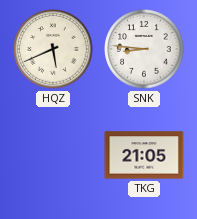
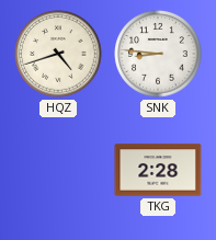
HQZ: 5:41 -> 4:42
TKG: 21:05 -> 2:28
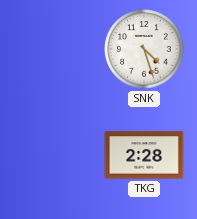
HQZ: 4:42 -> none
SNK: 8:46 -> 4:27
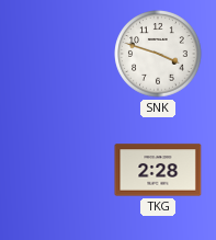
SNK: 4:27 -> 3:48
